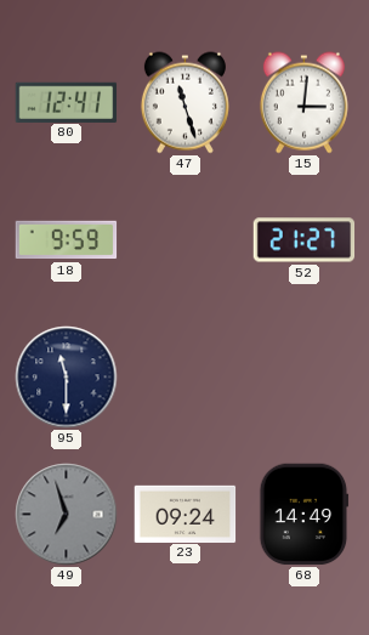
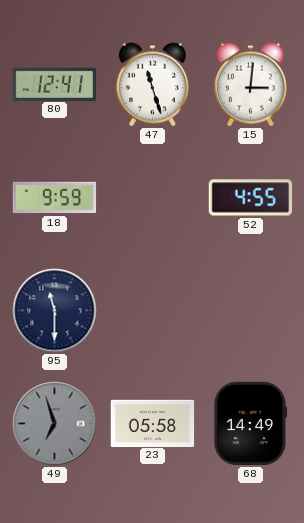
52: 21:27 -> 4:55
23: 09:24 -> 05:58
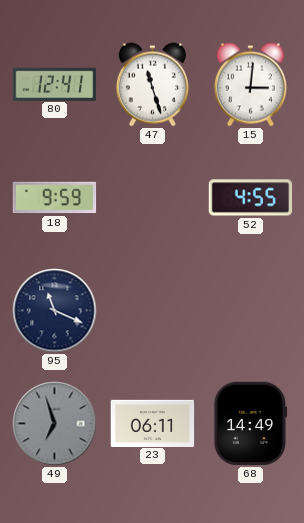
95: 11:30 -> 11:19
23: 05:58 -> 06:11
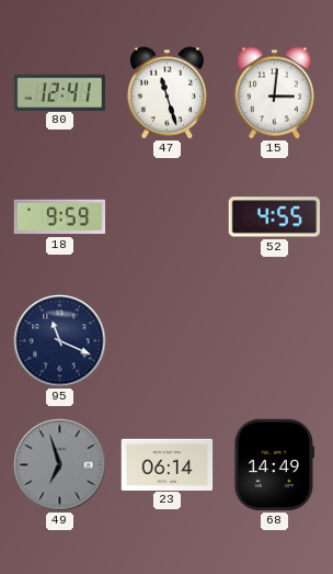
23: 06:11 -> 06:14
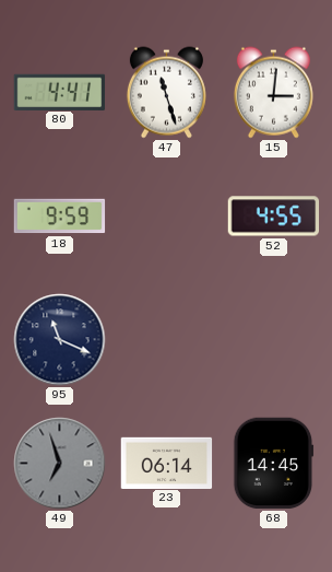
80: 12:41 -> 4:41
68: 14:49 -> 14:45
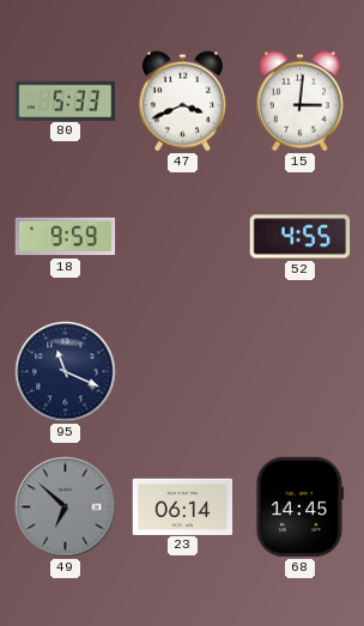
80: 4:41 -> 5:33
47: 11:27 -> 3:41
49: 6:57 -> 6:52
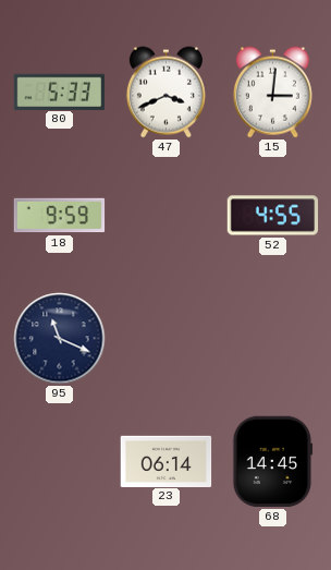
49: 6:52 -> none
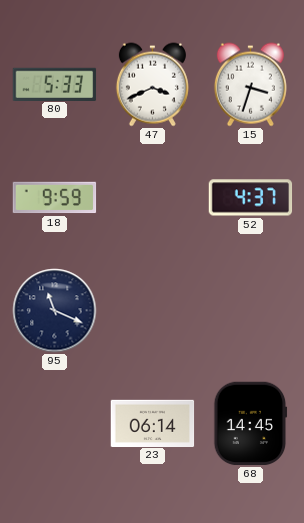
15: 3:01 -> 3:33
52: 4:55 -> 4:37
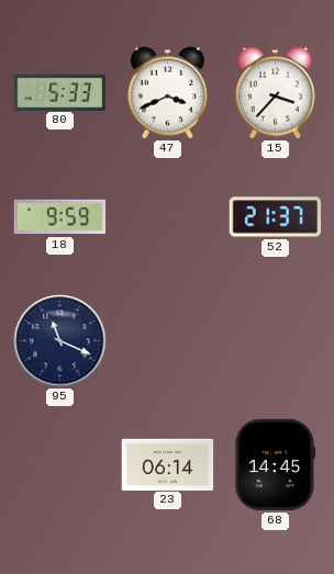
15: 3:33 -> 3:37
52: 4:37 -> 21:37
